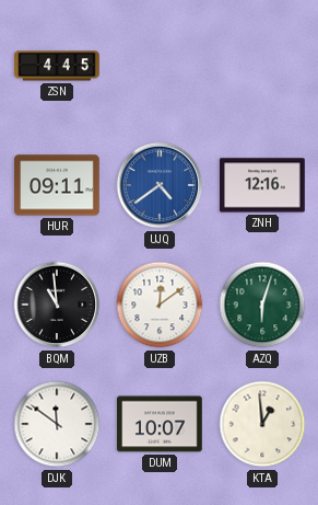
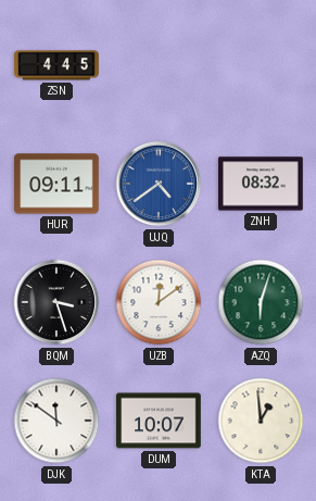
ZNH: 12:16 -> 08:32
BQM: 10:59 -> 3:27
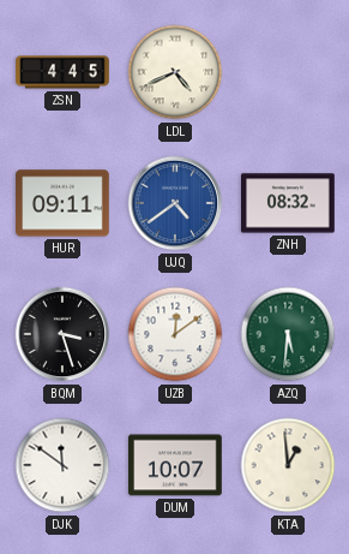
LDL: none -> 4:41
AZQ: 6:03 -> 5:31
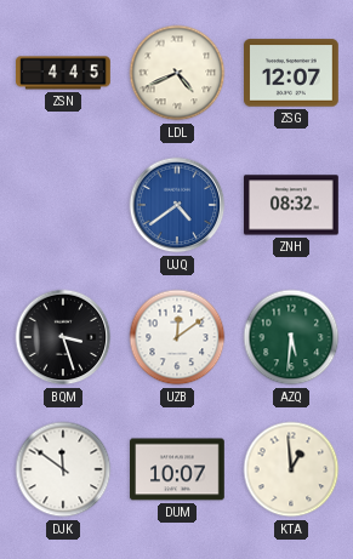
ZSG: none -> 12:07
HUR: 09:11 -> none
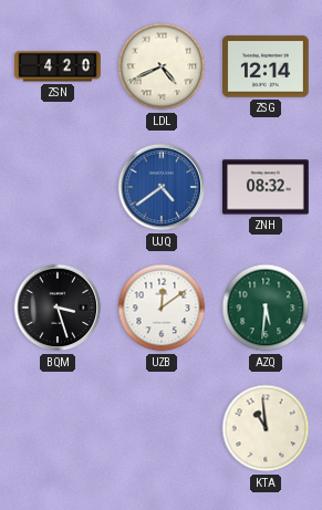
ZSN: 4:45 -> 4:20
ZSG: 12:07 -> 12:14
DJK: 11:51 -> none
DUM: 10:07 -> none
KTA: 12:59 -> 10:59
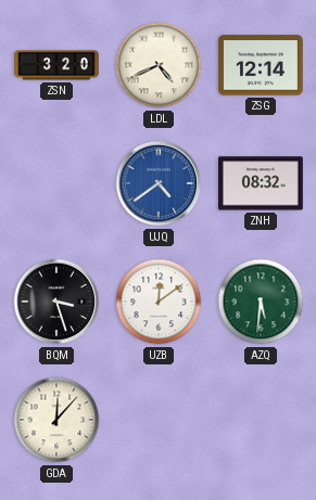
ZSN: 4:20 -> 3:20
GDA: none -> 12:07
KTA: 10:59 -> none
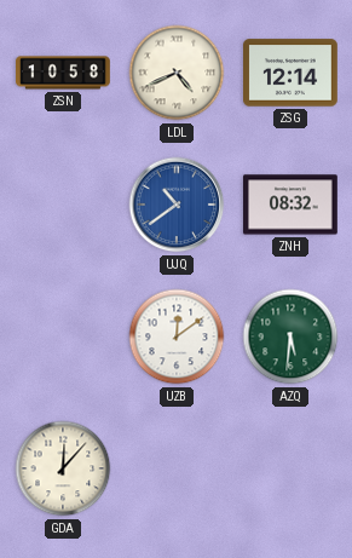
ZSN: 3:20 -> 10:58
UJQ: 4:39 -> 10:39
BQM: 3:27 -> none
